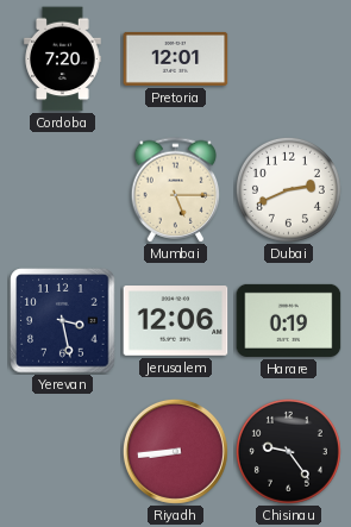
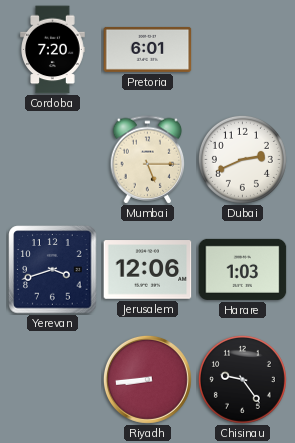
Pretoria: 12:01 -> 6:01
Yerevan: 3:28 -> 3:42
Harare: 0:19 -> 1:03
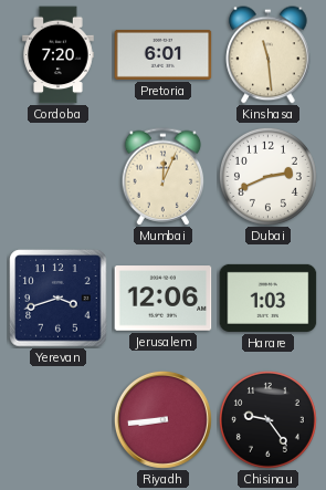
Kinshasa: none -> 11:29
Mumbai: 5:15 -> 12:04
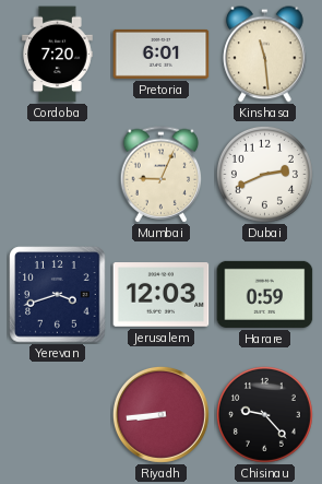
Mumbai: 12:04 -> 9:04
Jerusalem: 12:06 -> 12:03
Harare: 1:03 -> 0:59
Chisinau: 9:24 -> 9:23
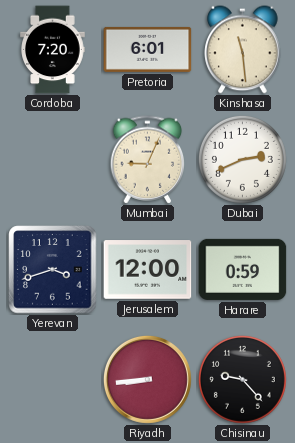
Jerusalem: 12:03 -> 12:00
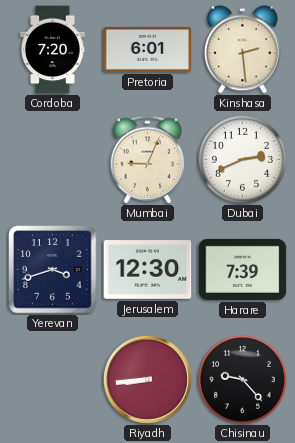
Kinshasa: 11:29 -> 2:29
Jerusalem: 12:00 -> 12:30
Harare: 0:59 -> 7:39
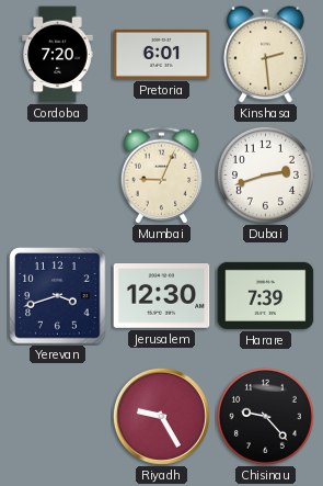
Dubai: 2:41 -> 2:42
Riyadh: 8:44 -> 9:25
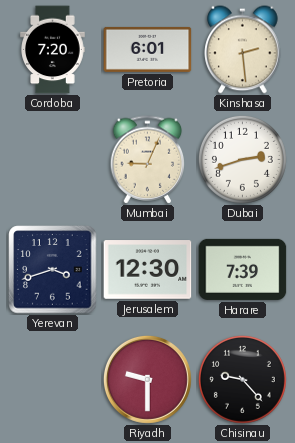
Riyadh: 9:25 -> 9:30
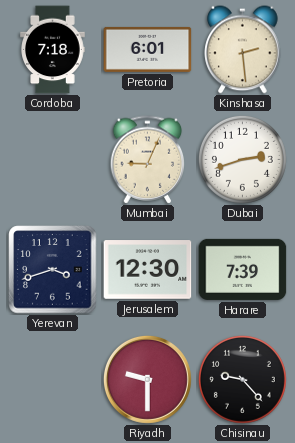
Cordoba: 7:20 -> 7:18
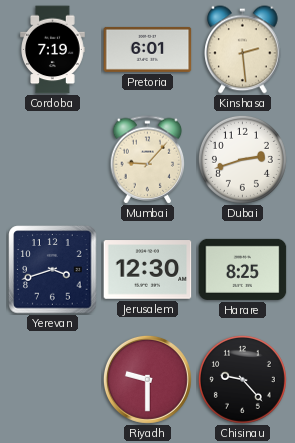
Cordoba: 7:18 -> 7:19
Mumbai: 9:04 -> 9:07
Harare: 7:39 -> 8:25
